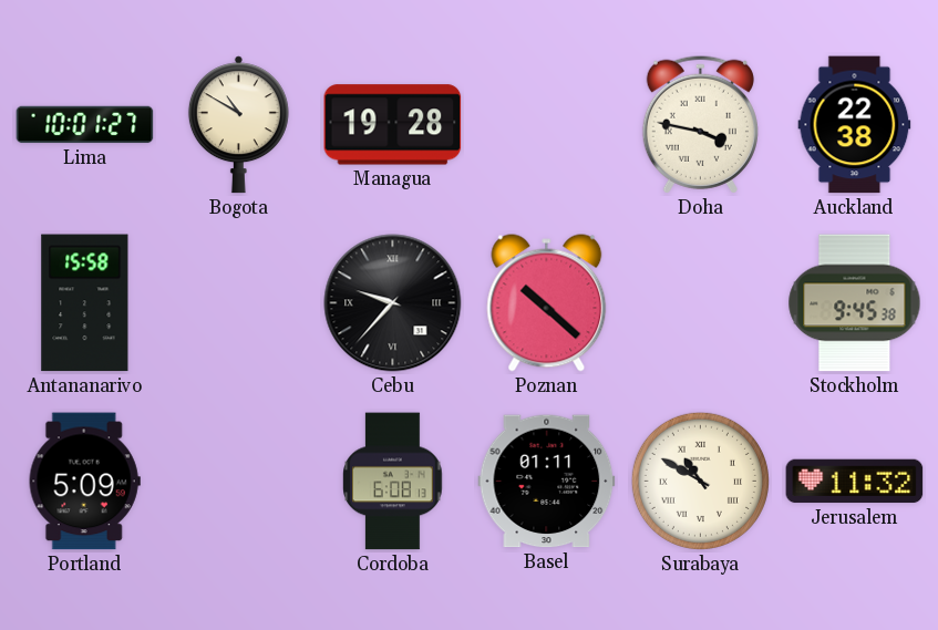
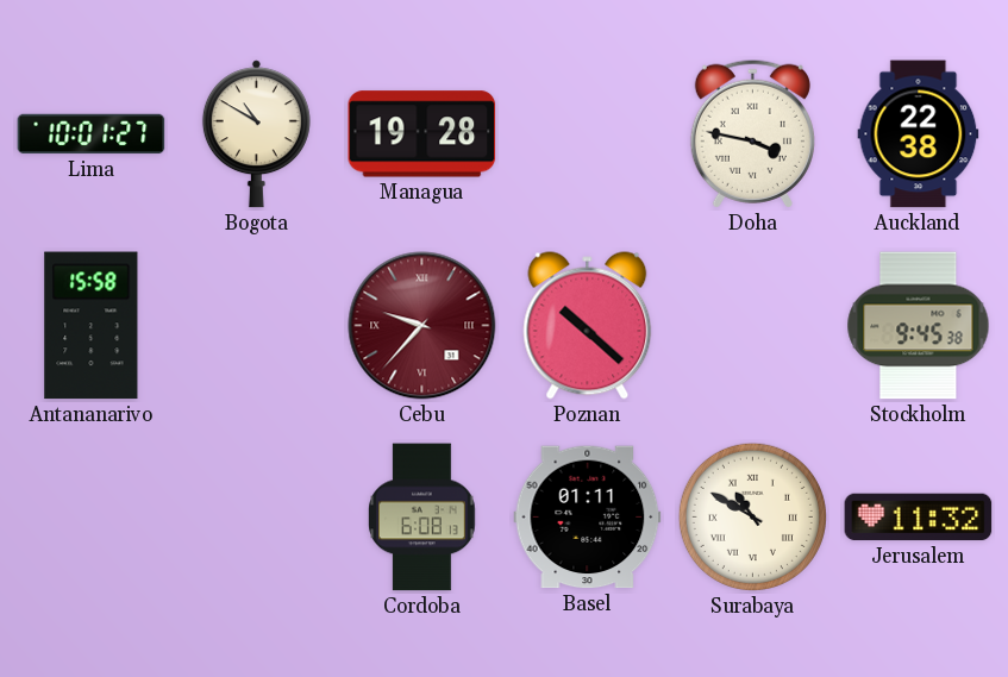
Cebu dial: black -> burgundy
Portland: 5:09 -> none
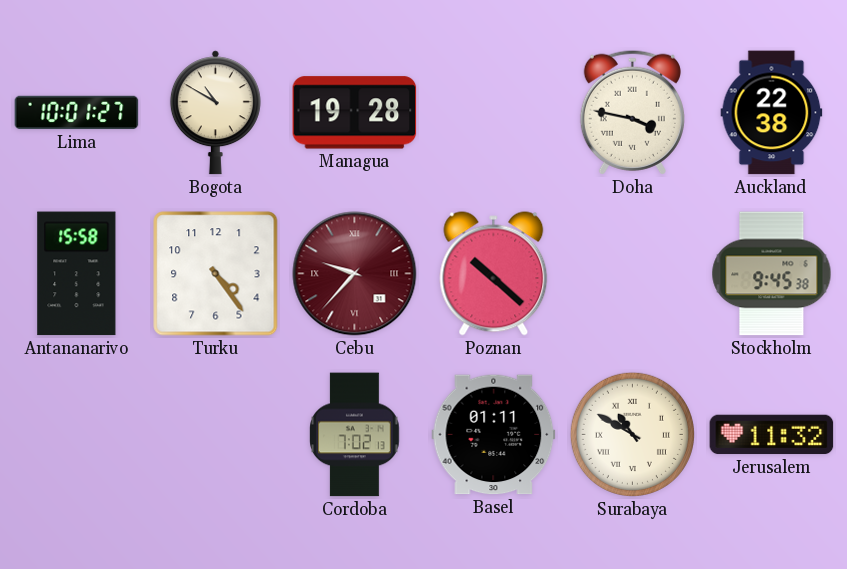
Turku: none -> 4:24
Cordoba: 6:08 -> 7:02
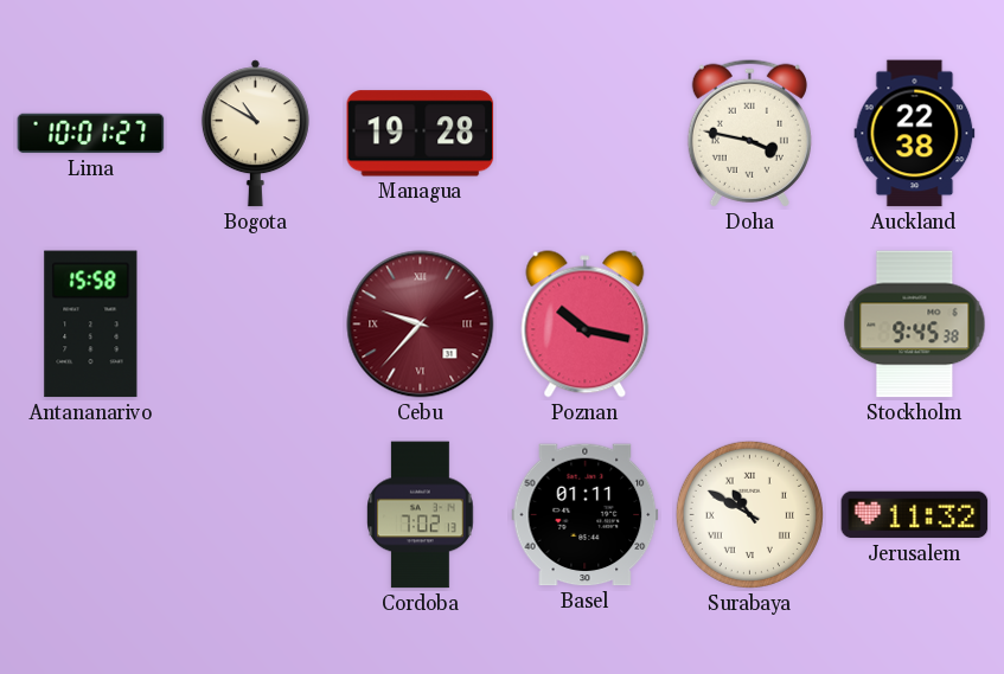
Turku: 4:24 -> none
Poznan: 10:22 -> 10:17
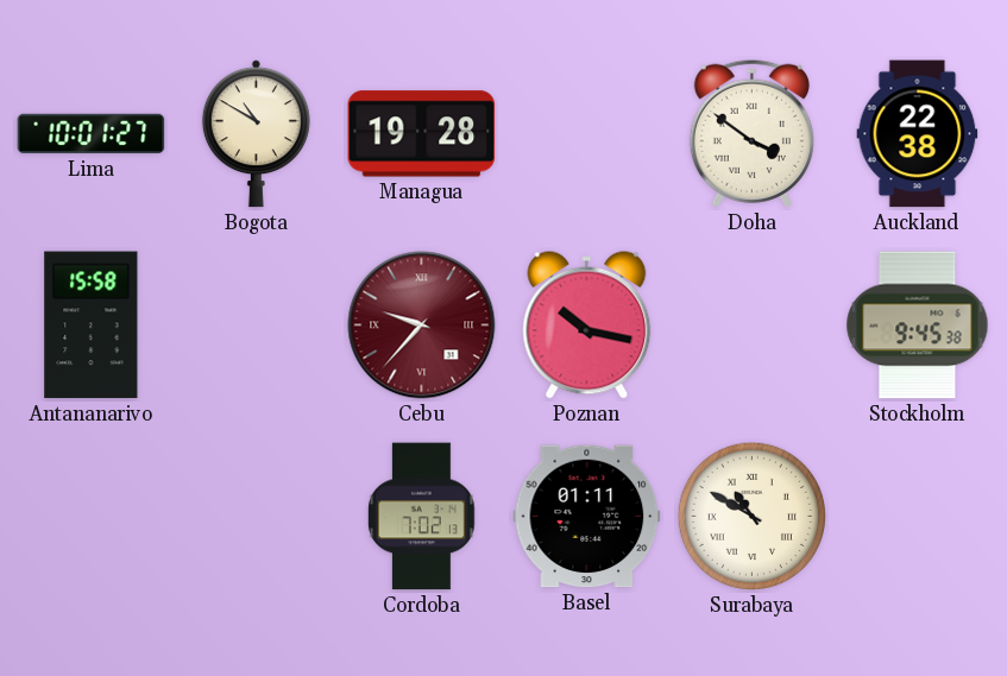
Doha: 3:47 -> 3:51
Jerusalem: 11:32 -> none
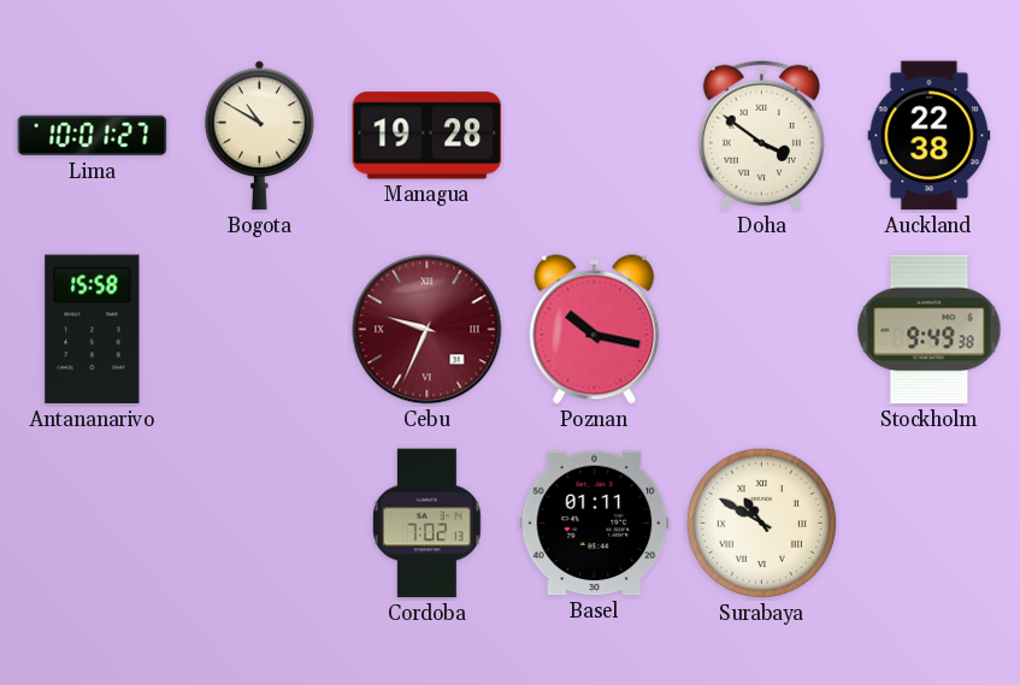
Cebu: 9:37 -> 9:34
Stockholm: 9:45 -> 9:49
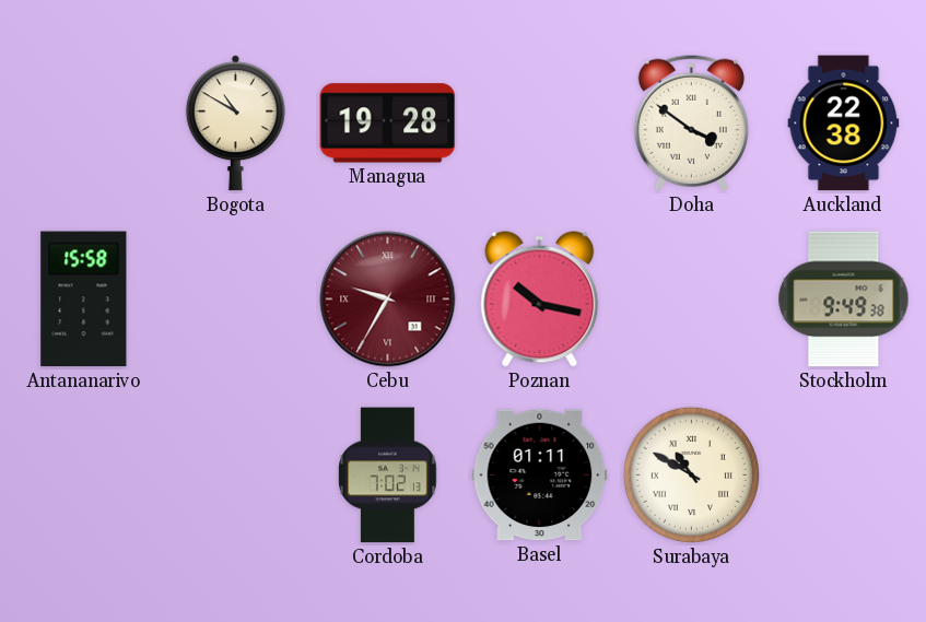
Lima: 10:01 -> none
Cebu: 9:34 -> 9:35
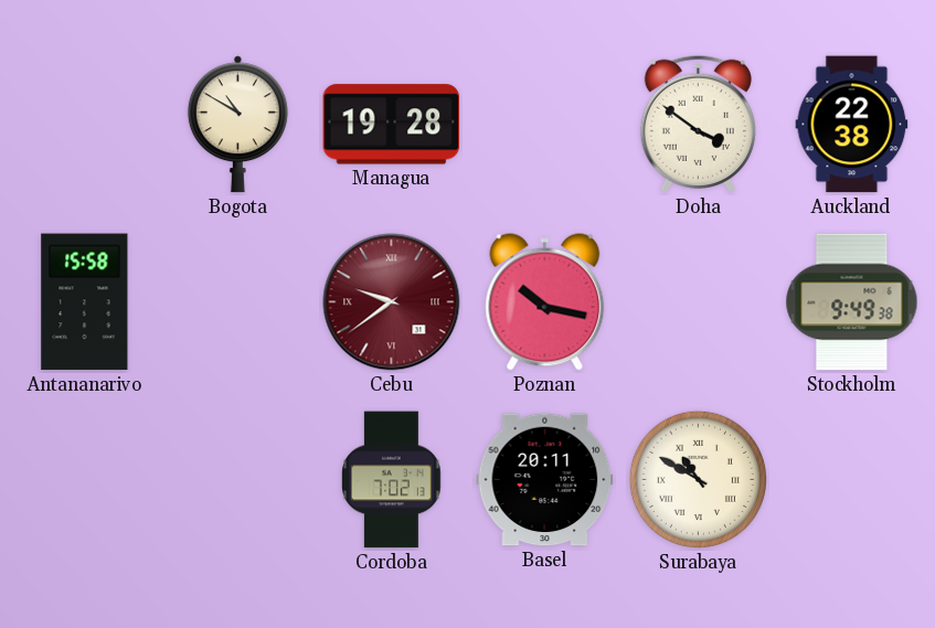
Cebu: 9:35 -> 9:39
Basel: 01:11 -> 20:11
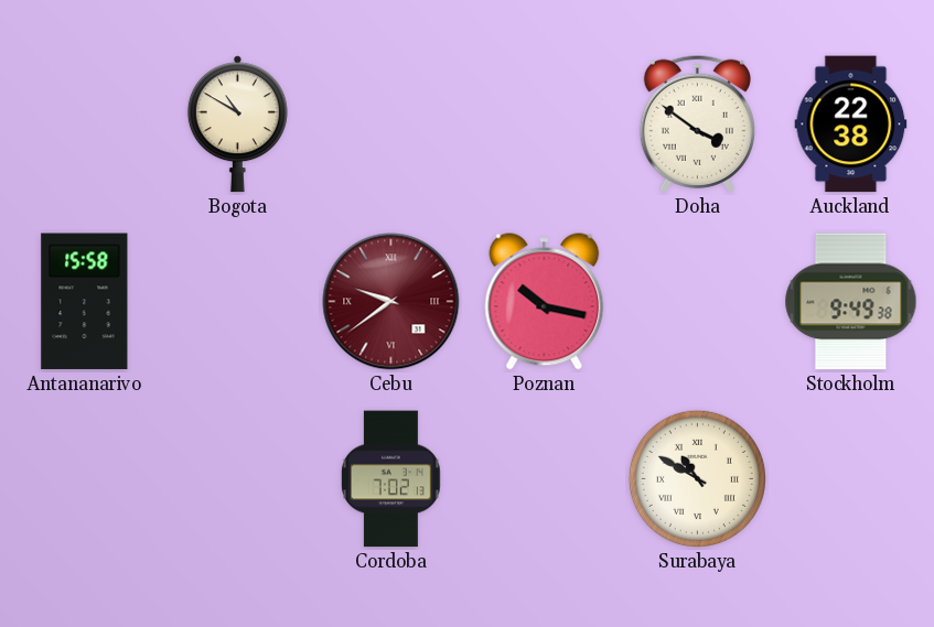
Managua: 19:28 -> none
Basel: 20:11 -> none
